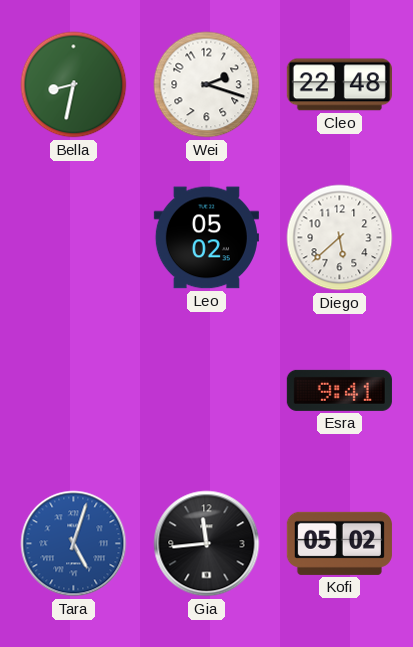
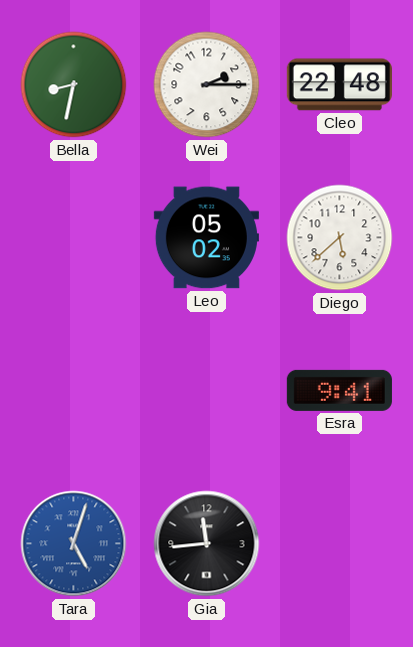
Wei: 2:18 -> 2:15
Kofi: 05:02 -> none
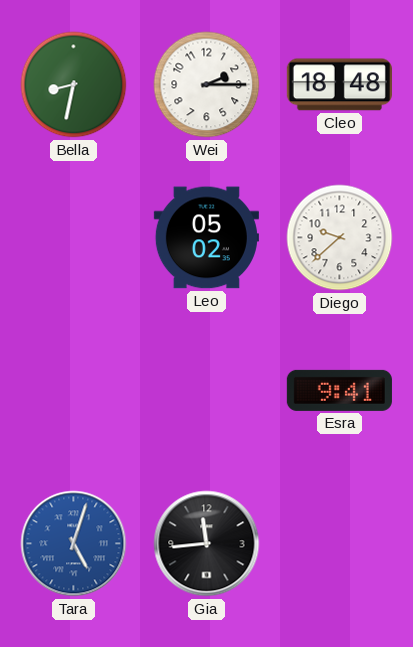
Cleo: 22:48 -> 18:48
Diego: 5:38 -> 9:38
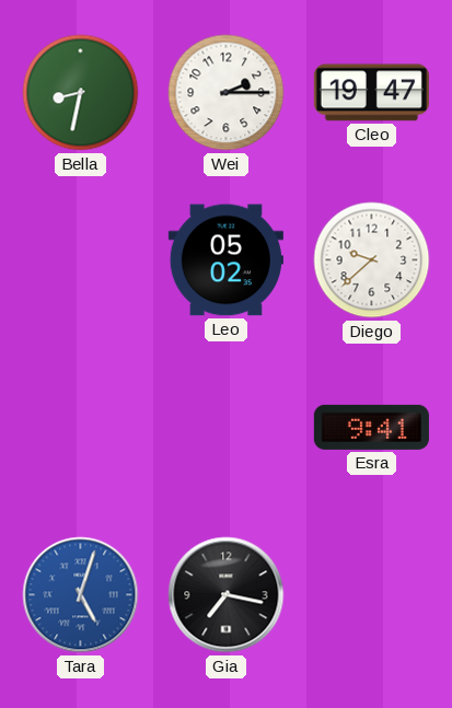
Cleo: 18:48 -> 19:47
Gia: 11:44 -> 7:17
